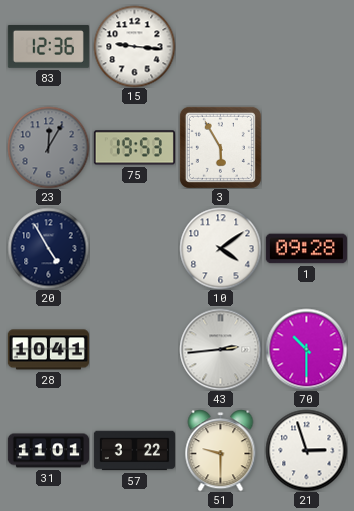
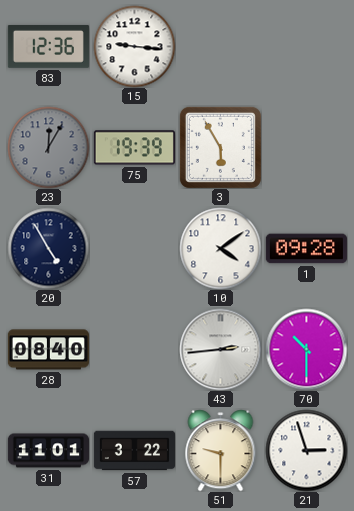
75: 19:53 -> 19:39
28: 10:41 -> 08:40
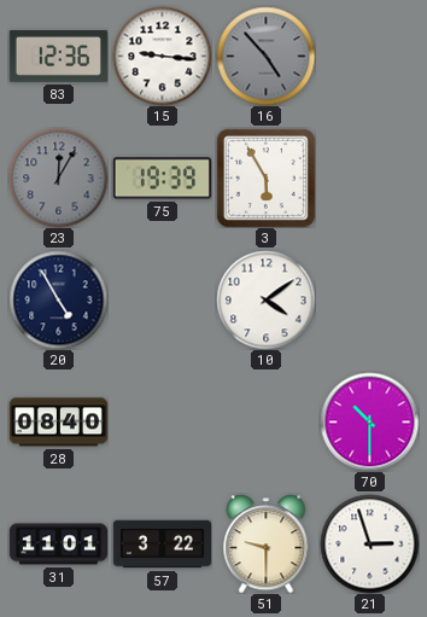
16: none -> 4:53
1: 09:28 -> none
43: 2:44 -> none
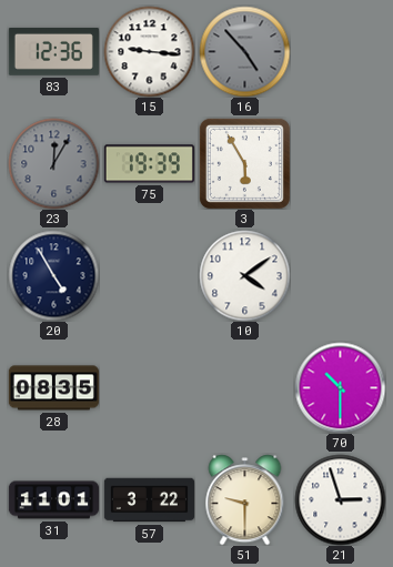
28: 08:40 -> 08:35
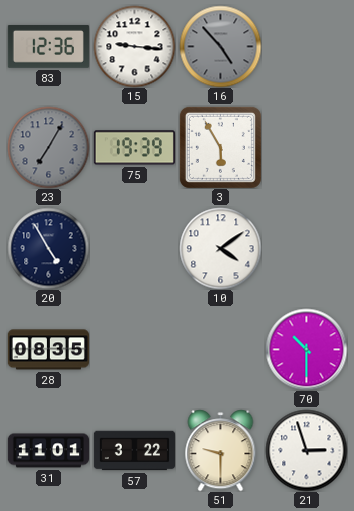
23: 12:05 -> 7:05
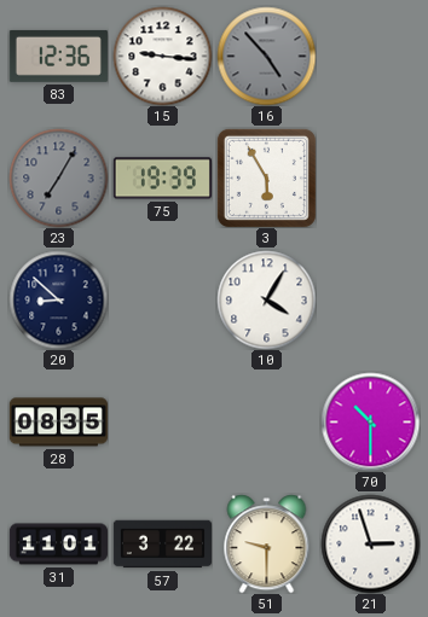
20: 4:55 -> 8:52
10: 4:09 -> 4:05
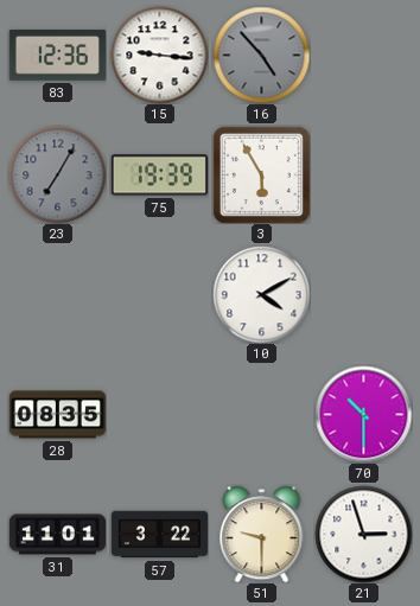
20: 8:52 -> none
10: 4:05 -> 4:10
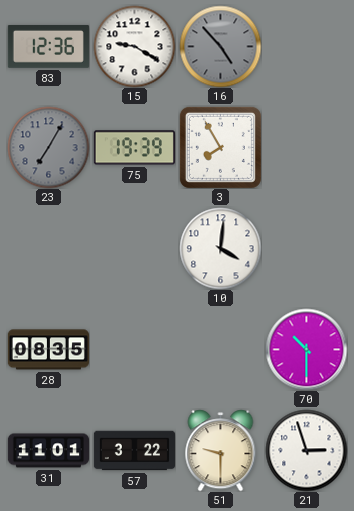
15: 9:16 -> 9:20
3: 5:55 -> 7:55
10: 4:10 -> 4:01
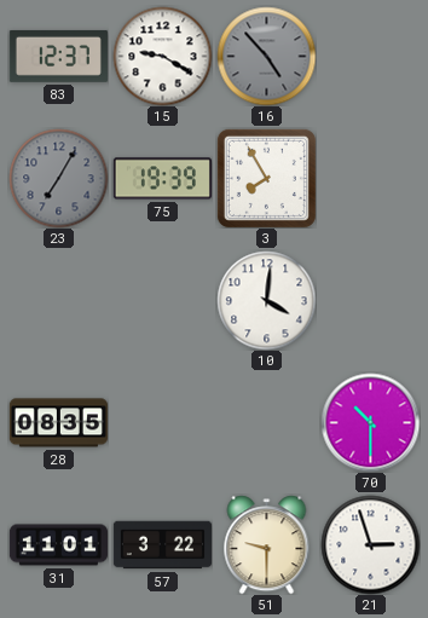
83: 12:36 -> 12:37
